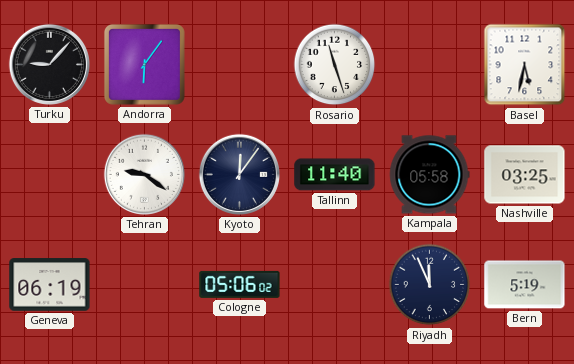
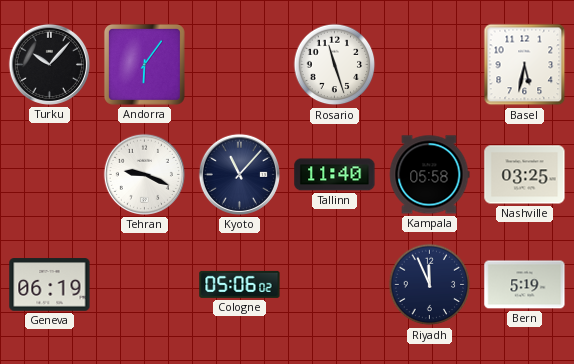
Turku: 9:07 -> 10:07
Tehran: 9:21 -> 9:19
Kyoto: 12:06 -> 11:07
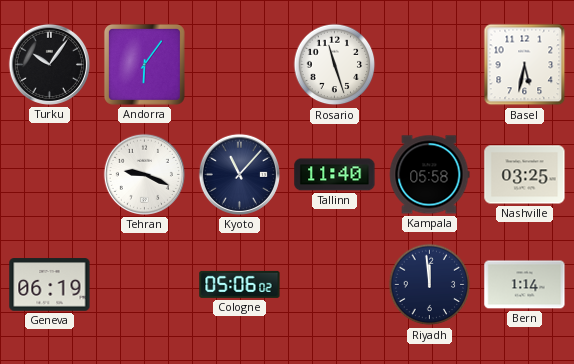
Turku: 10:07 -> 10:06
Riyadh: 11:56 -> 11:59
Bern: 5:19 -> 1:14
